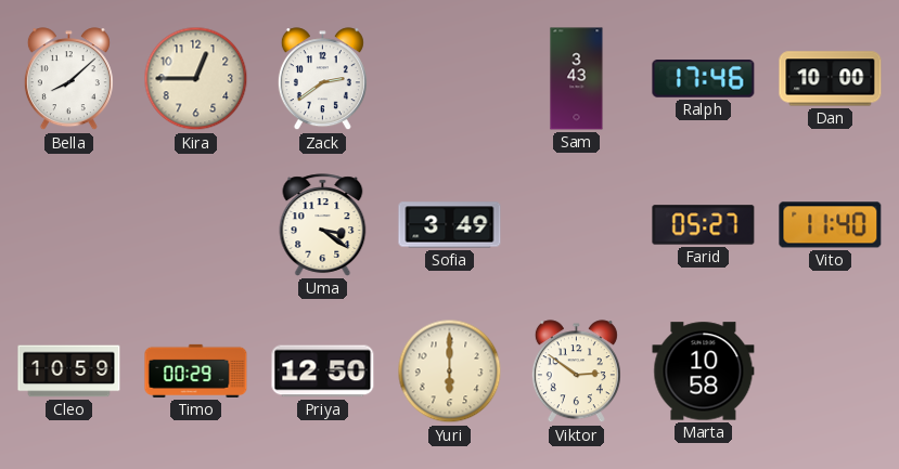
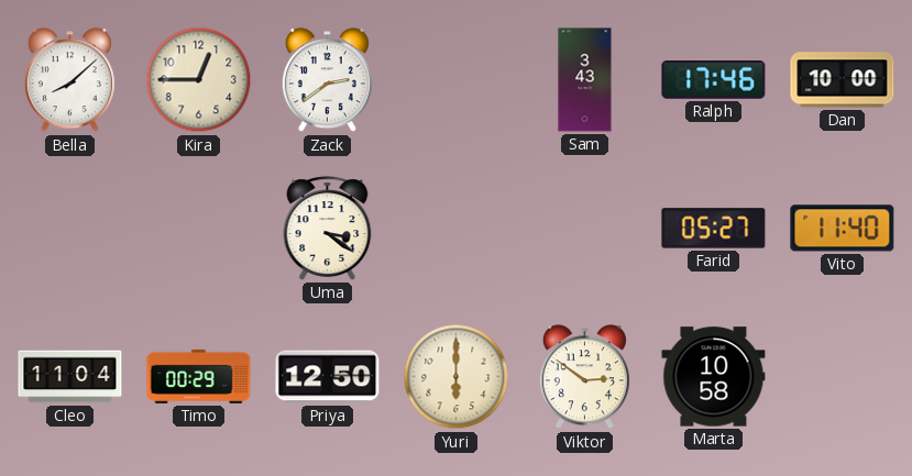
Sofia: 3:49 -> none
Cleo: 10:59 -> 11:04
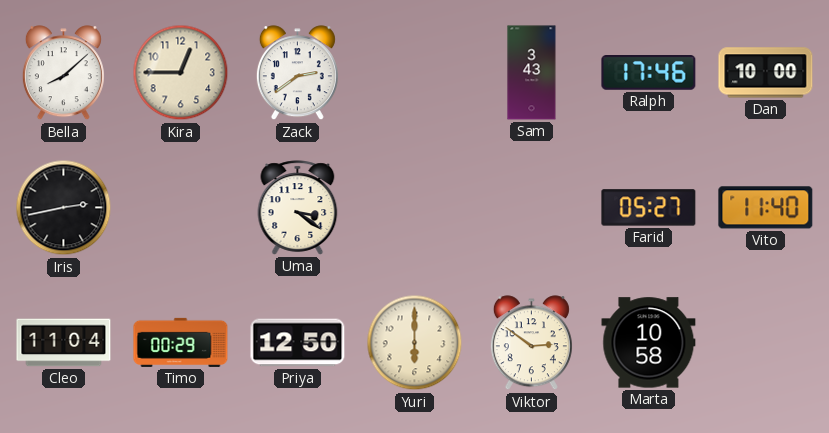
Iris: none -> 2:43
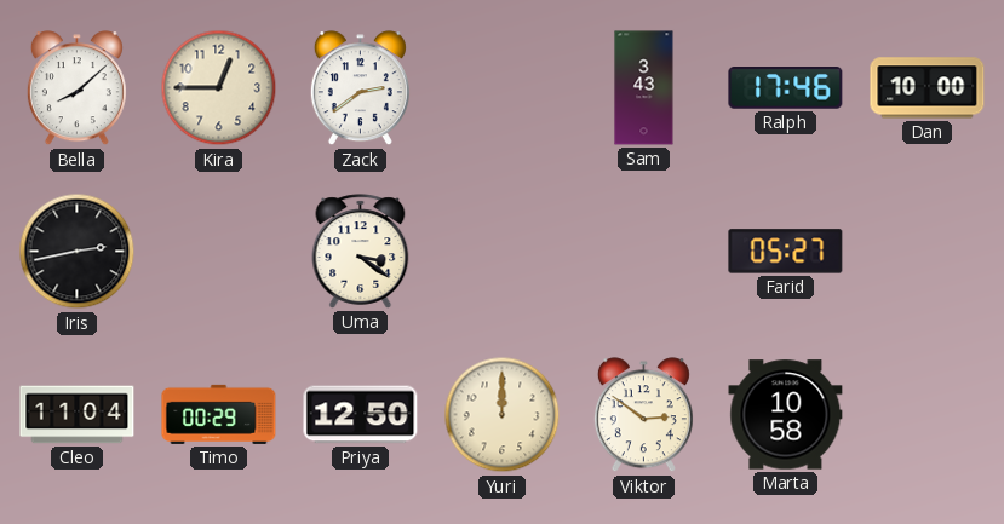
Vito: 11:40 -> none
Yuri: 6:00 -> 12:00
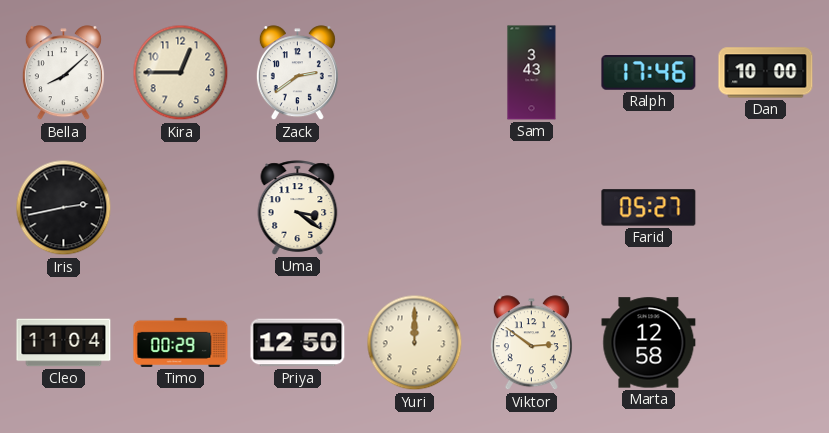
Marta: 10:58 -> 12:58
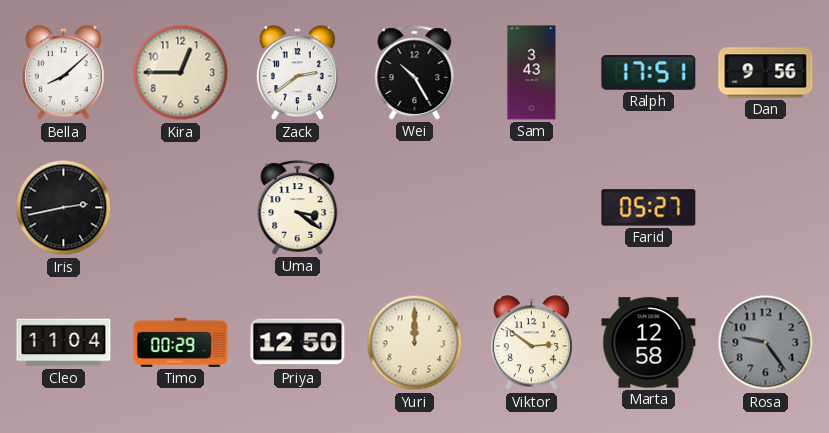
Wei: none -> 10:25
Ralph: 17:46 -> 17:51
Dan: 10:00 -> 9:56
Rosa: none -> 9:24
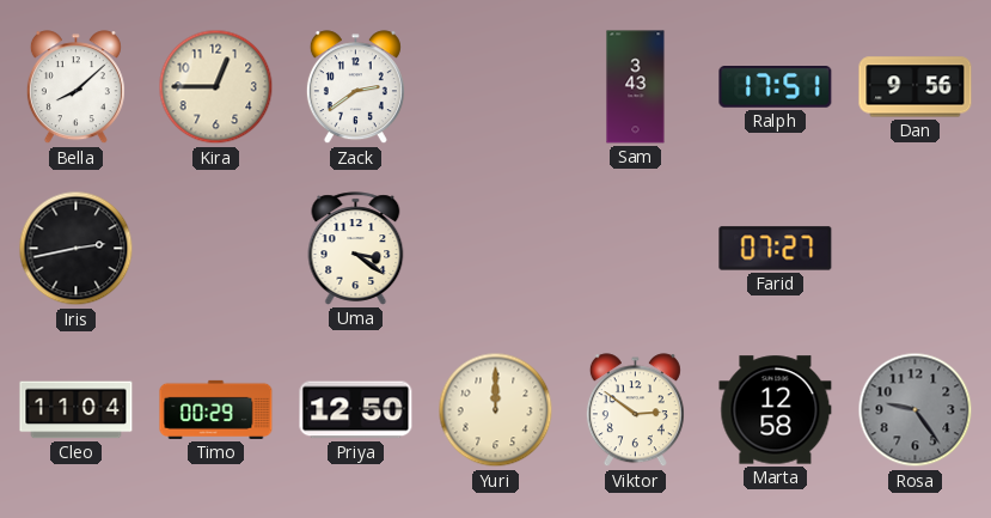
Wei: 10:25 -> none
Farid: 05:27 -> 07:27
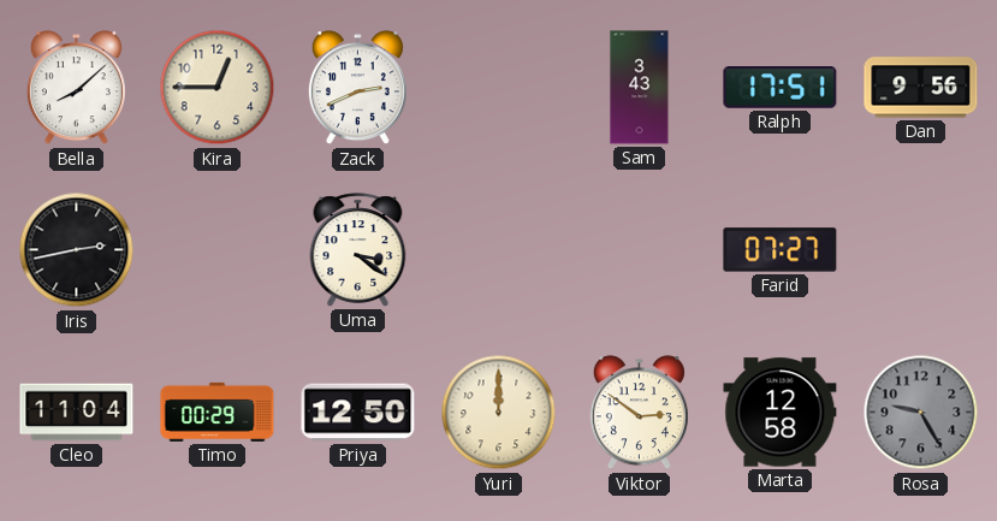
Zack: 2:39 -> 2:41
Rosa: 9:24 -> 9:25
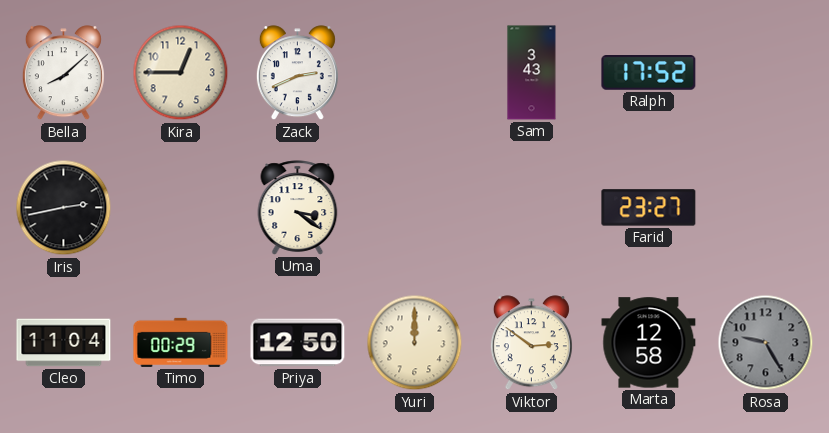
Ralph: 17:51 -> 17:52
Dan: 9:56 -> none
Farid: 07:27 -> 23:27
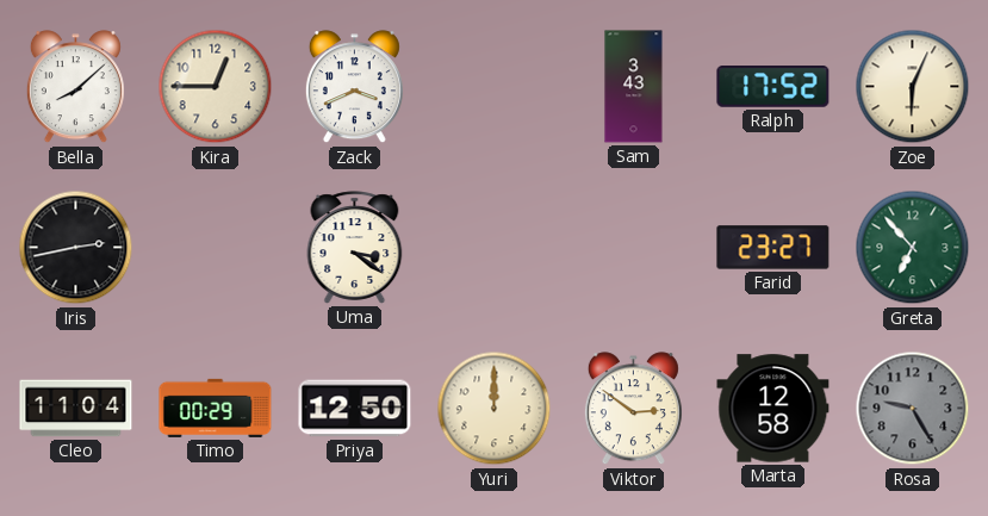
Zack: 2:41 -> 3:41
Zoe: none -> 6:04
Greta: none -> 6:53
